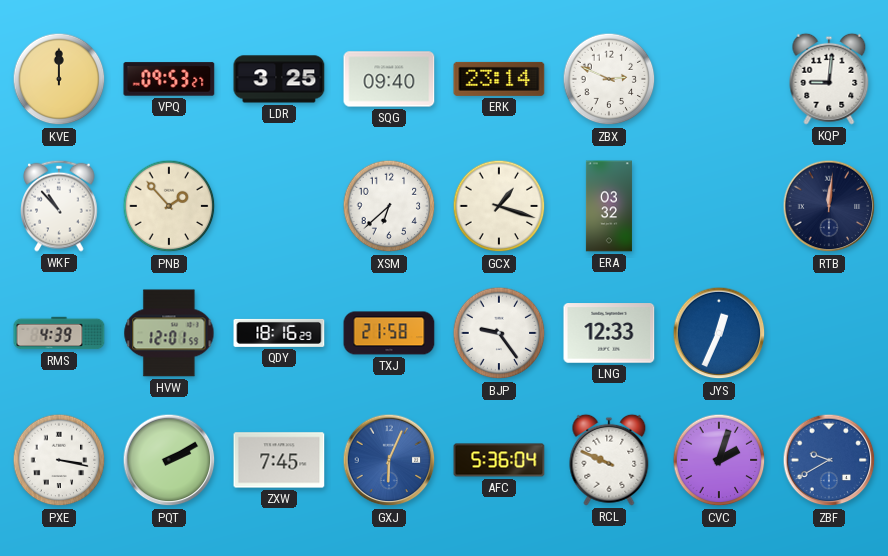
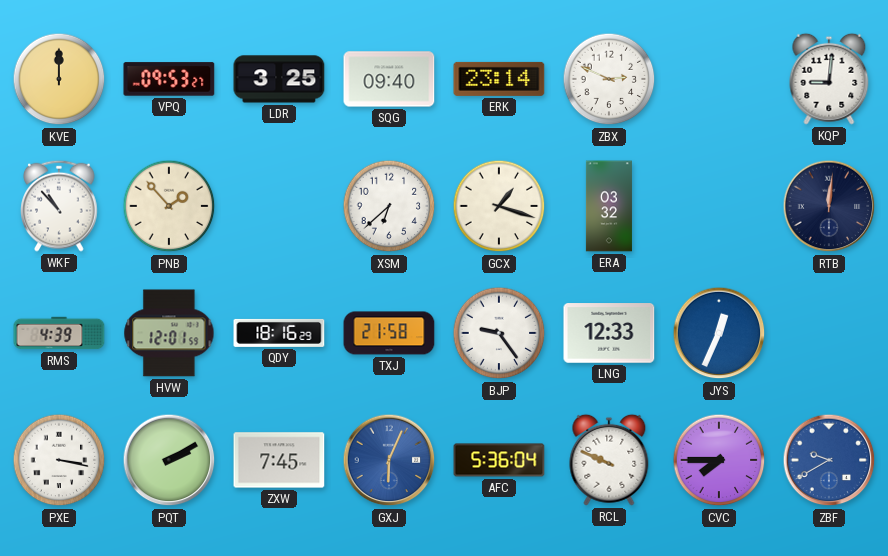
CVC: 2:03 -> 7:45
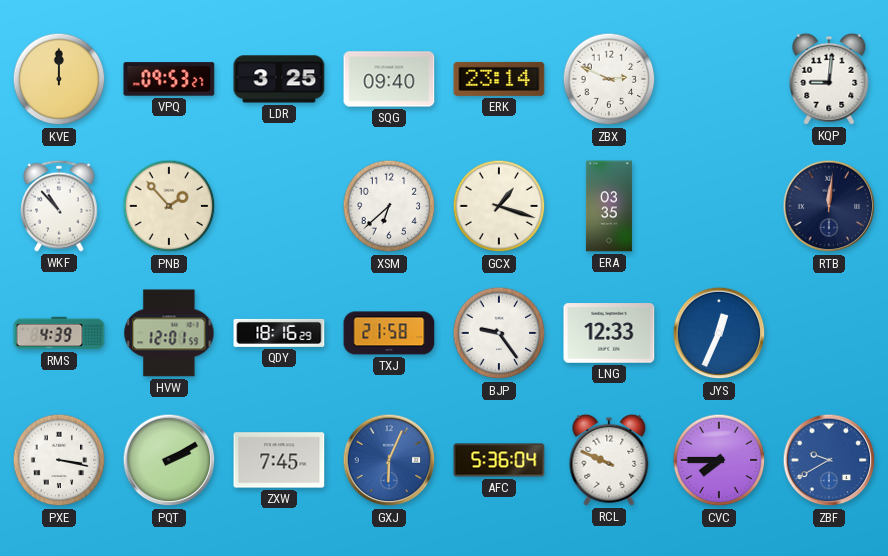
ERA: 03:32 -> 03:35
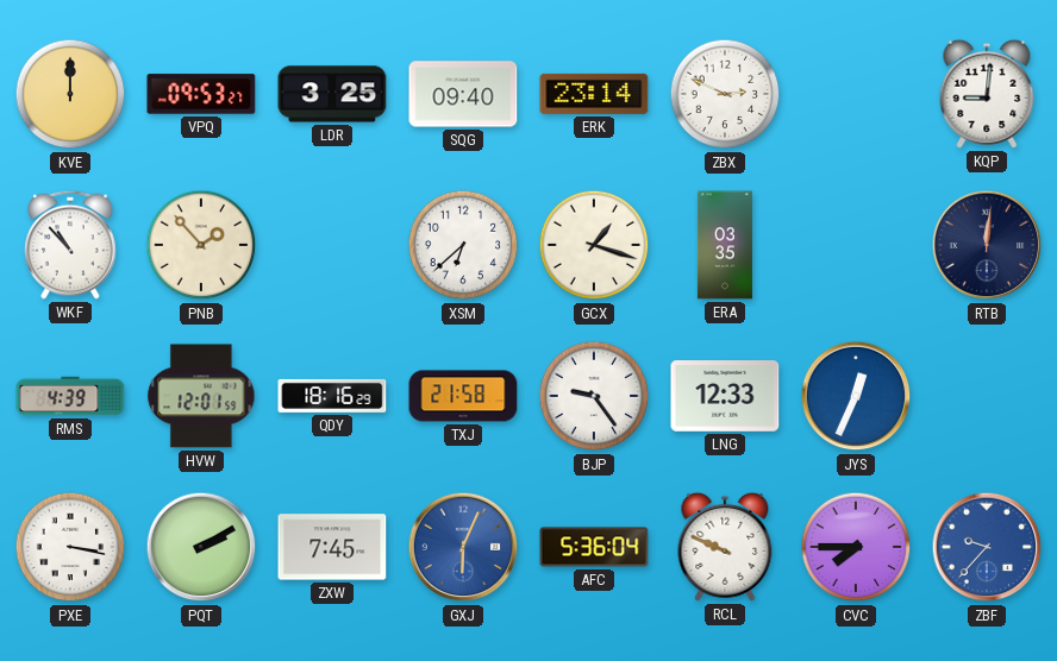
ZBF: 9:40 -> 9:37
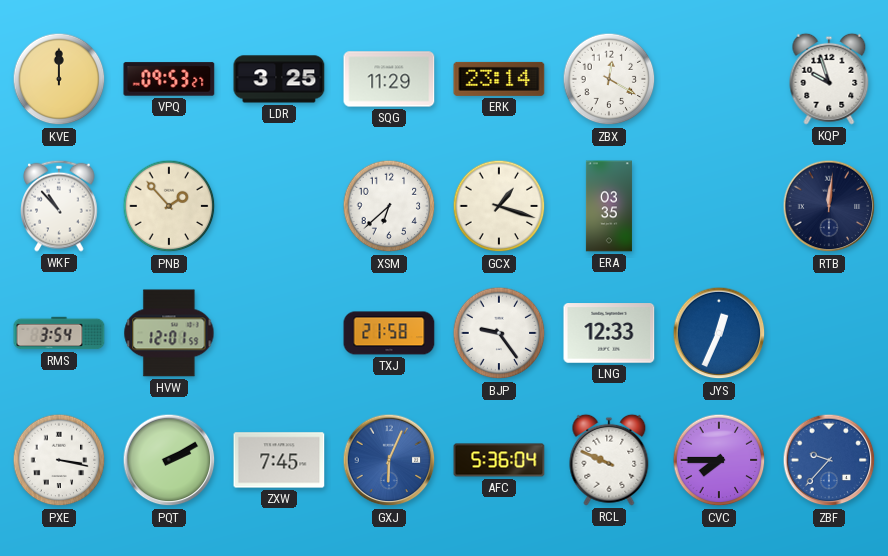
SQG: 09:40 -> 11:29
ZBX: 2:49 -> 12:20
KQP: 9:01 -> 9:57
RMS: 4:39 -> 3:54
QDY: 18:16 -> none
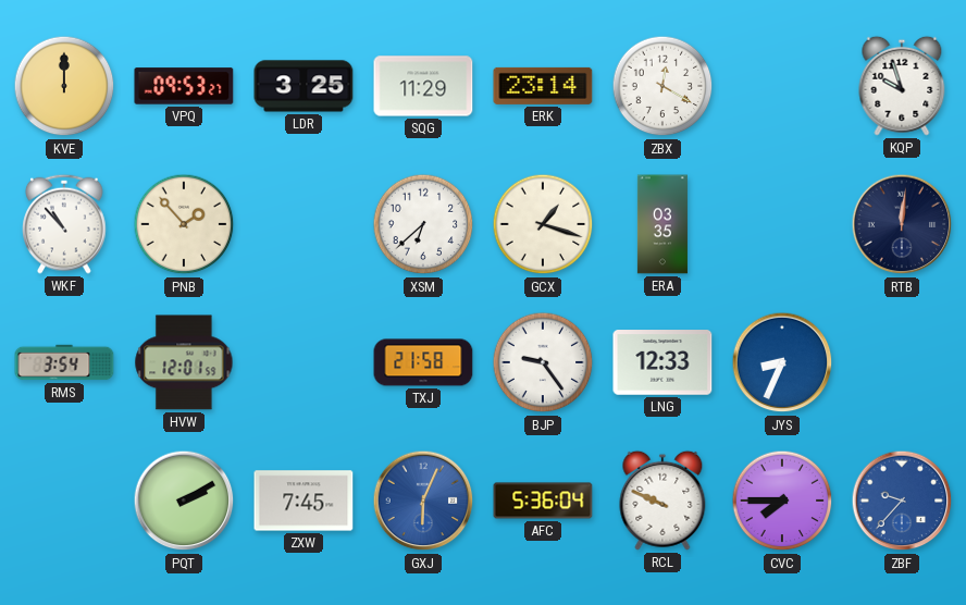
JYS: 12:34 -> 8:34
PXE: 3:17 -> none
